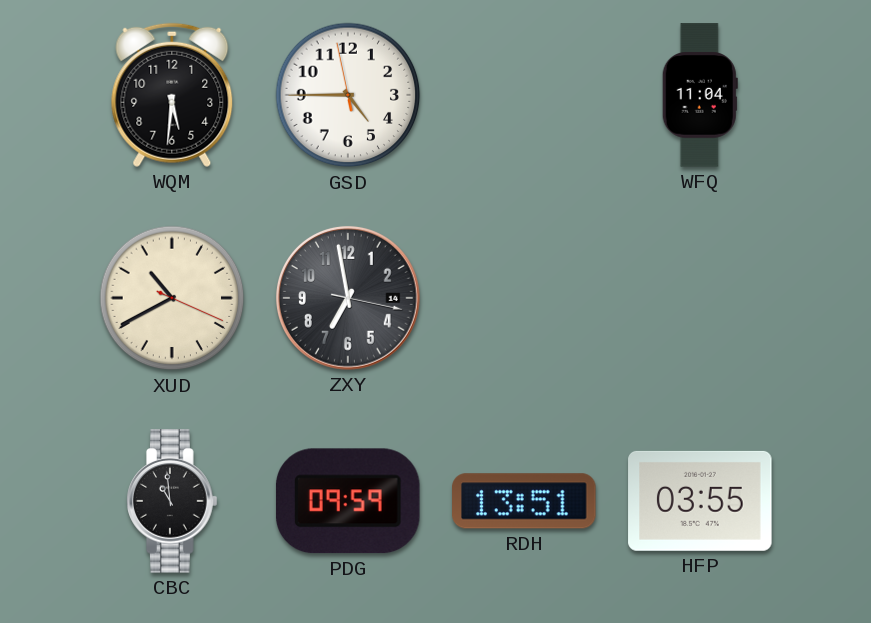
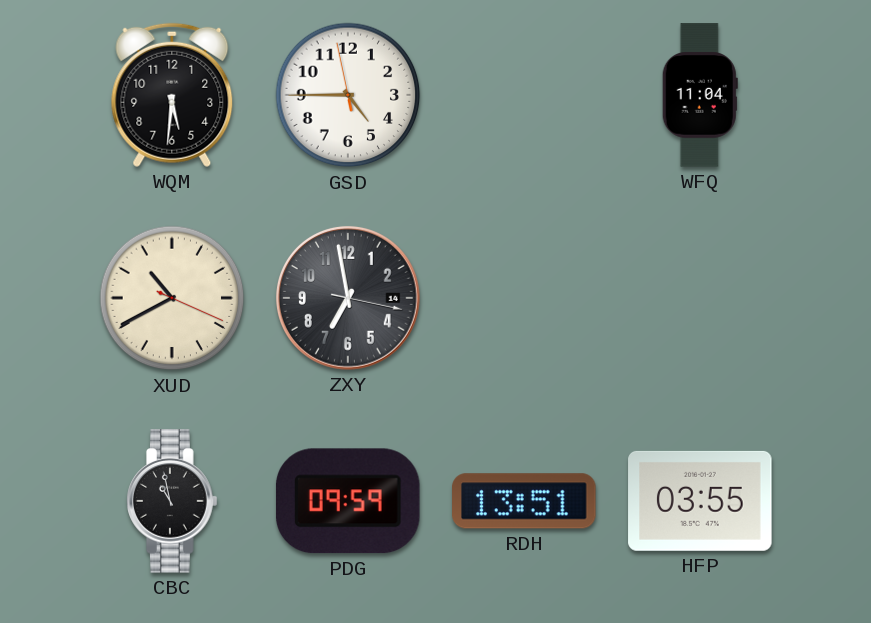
CBC: 10:59 -> 10:58
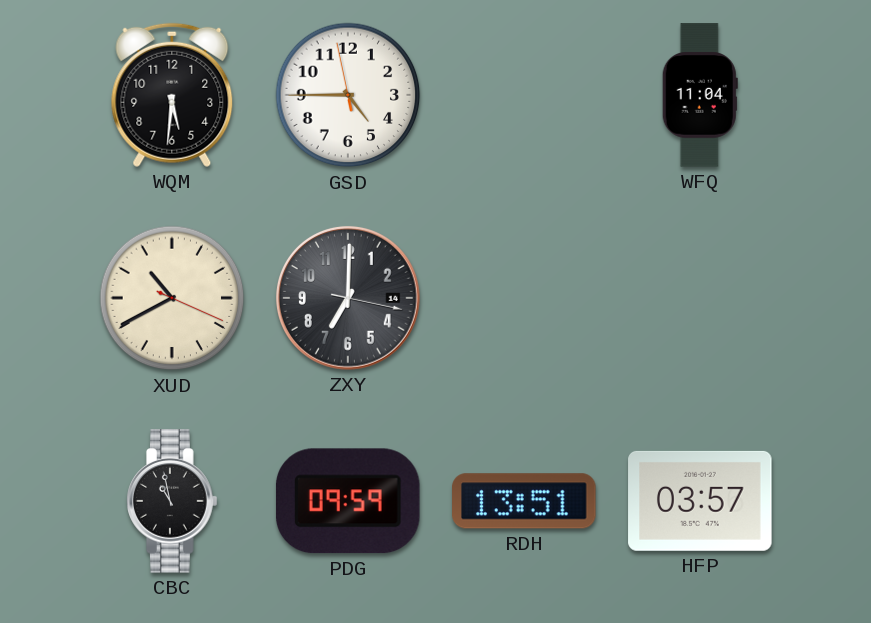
ZXY: 6:58 -> 7:00
HFP: 03:55 -> 03:57
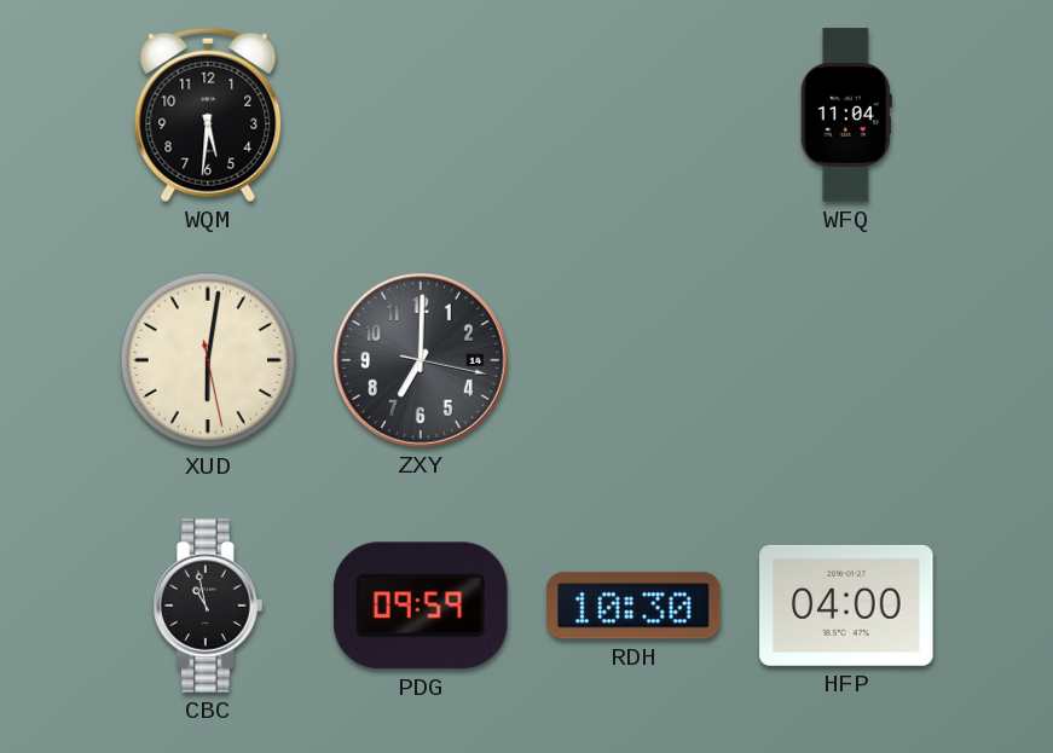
GSD: 4:44 -> none
XUD: 10:40 -> 6:01
RDH: 13:51 -> 10:30
HFP: 03:57 -> 04:00
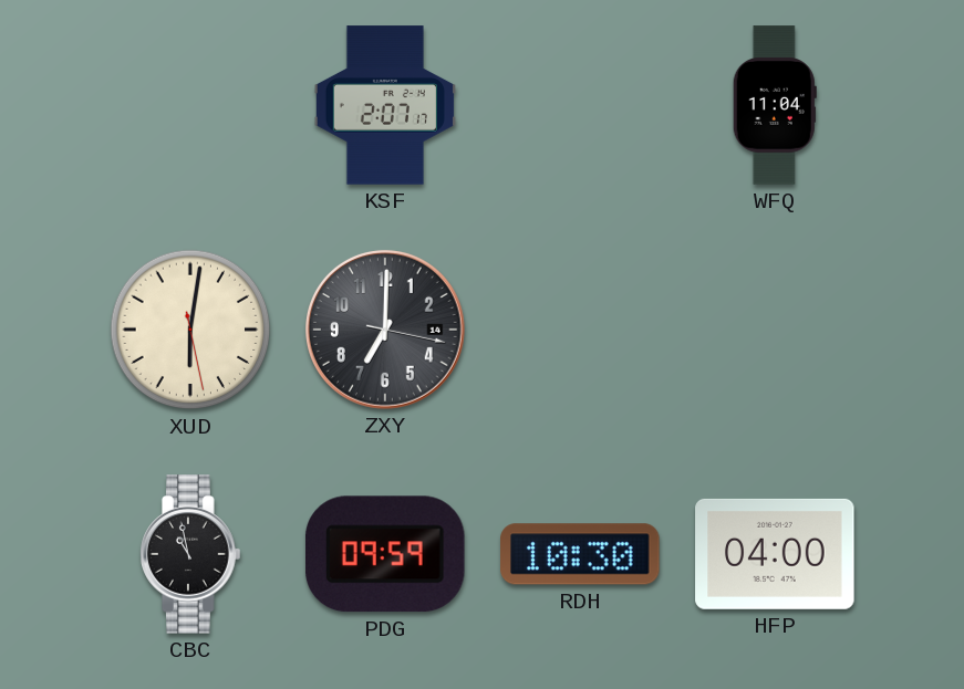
WQM: 5:31 -> none
KSF: none -> 2:07
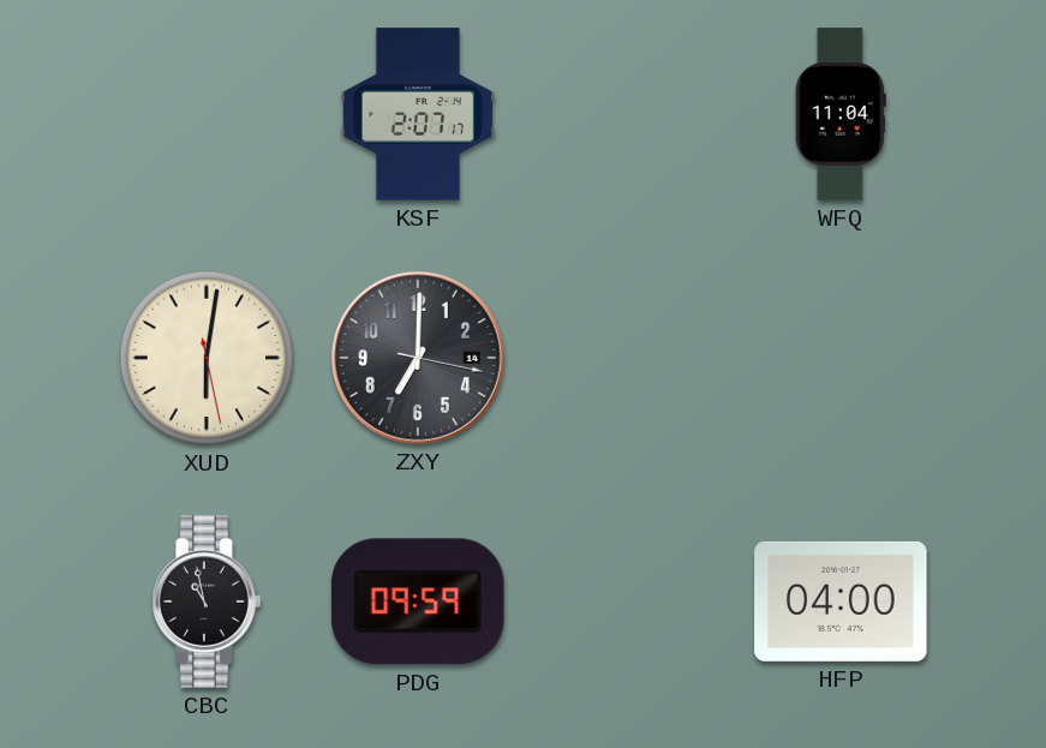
RDH: 10:30 -> none
